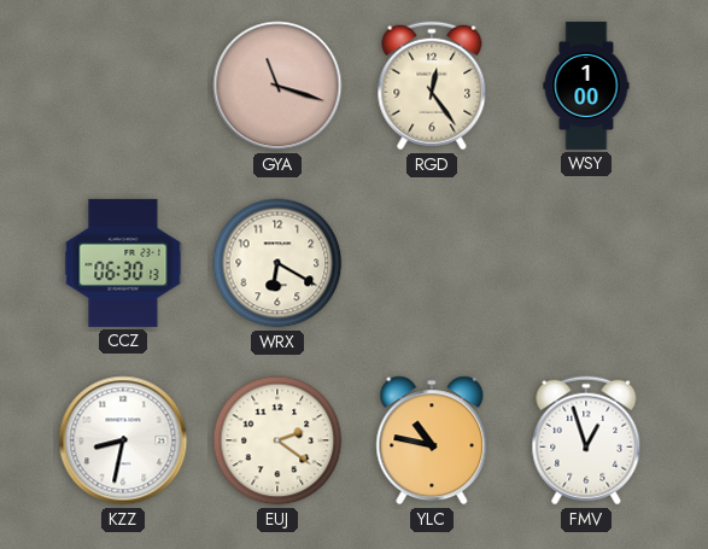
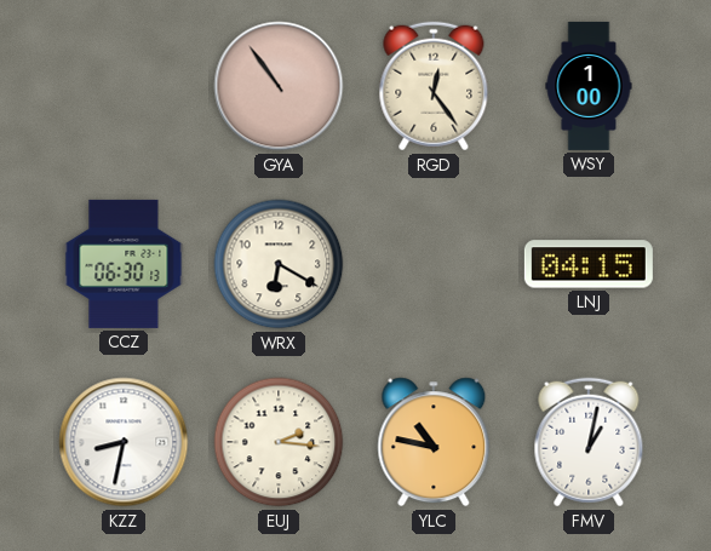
GYA: 11:18 -> 10:54
LNJ: none -> 04:15
EUJ: 2:21 -> 2:16
FMV: 12:57 -> 1:02
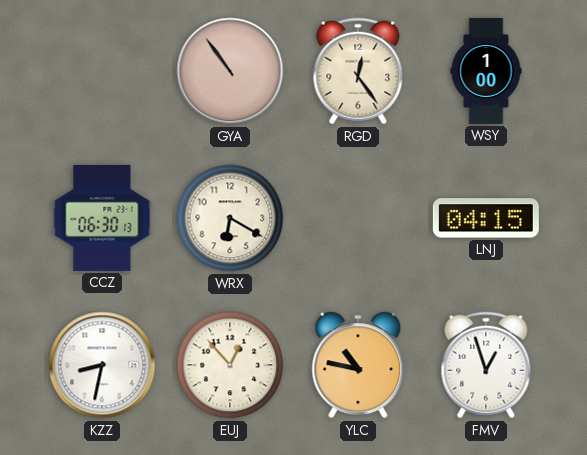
EUJ: 2:16 -> 12:53
FMV: 1:02 -> 12:57
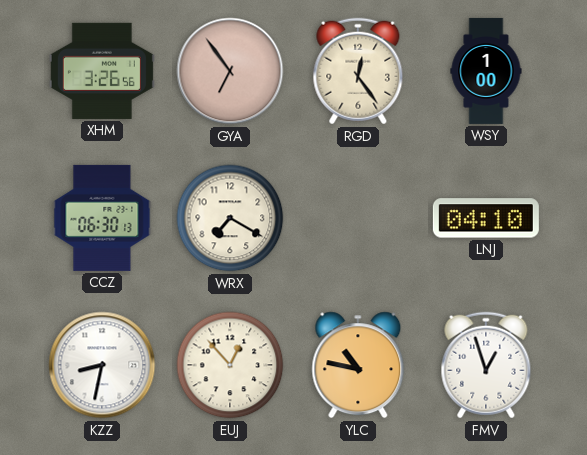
XHM: none -> 3:26
GYA: 10:54 -> 6:54
WRX: 6:20 -> 7:20
LNJ: 04:15 -> 04:10
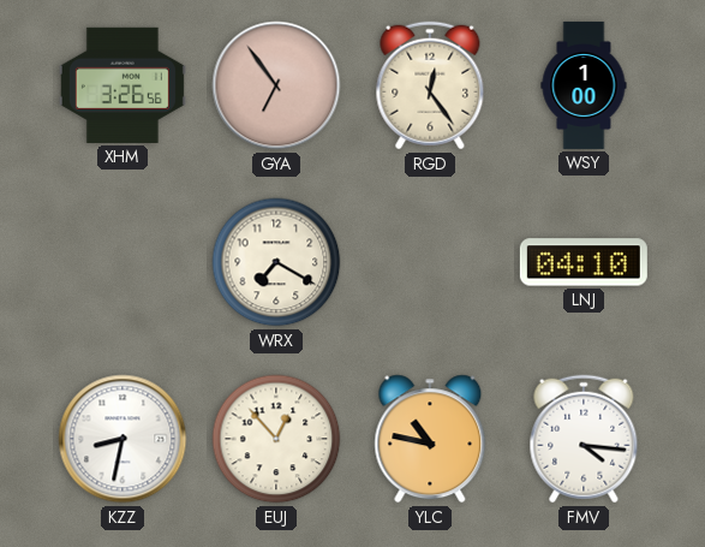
CCZ: 06:30 -> none
FMV: 12:57 -> 4:16
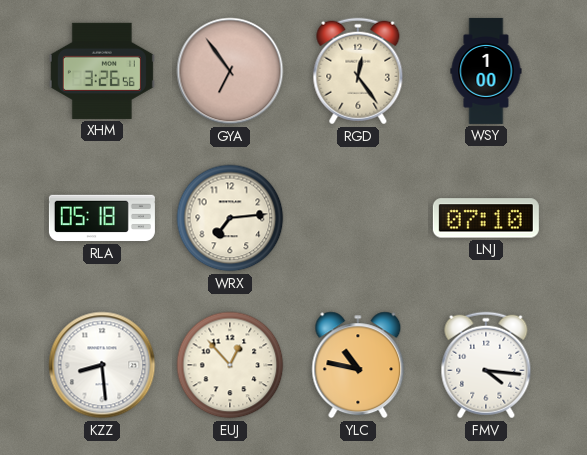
RLA: none -> 05:18
WRX: 7:20 -> 7:14
LNJ: 04:10 -> 07:10
KZZ: 8:32 -> 8:29
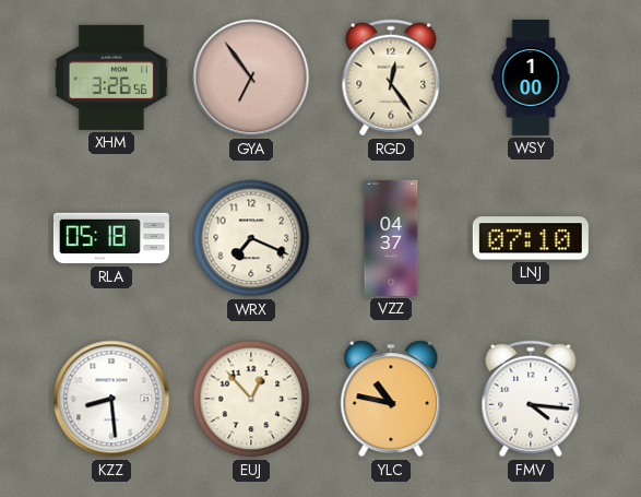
WRX: 7:14 -> 7:19
VZZ: none -> 04:37
